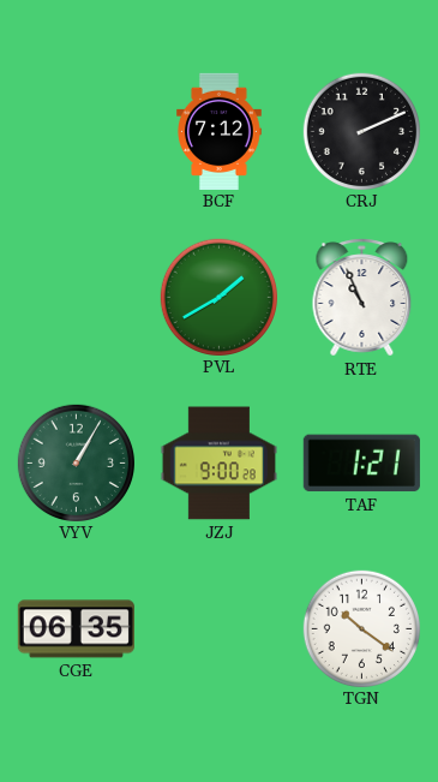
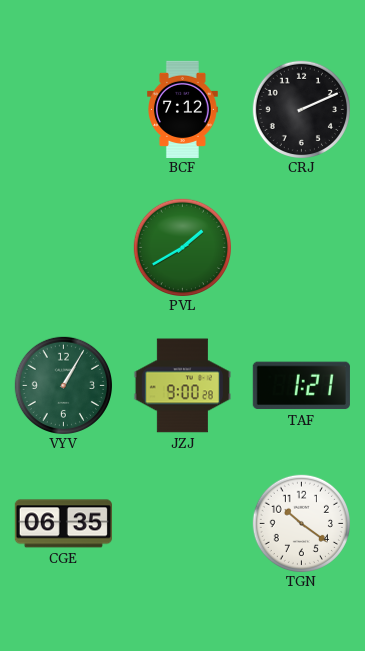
RTE: 10:56 -> none
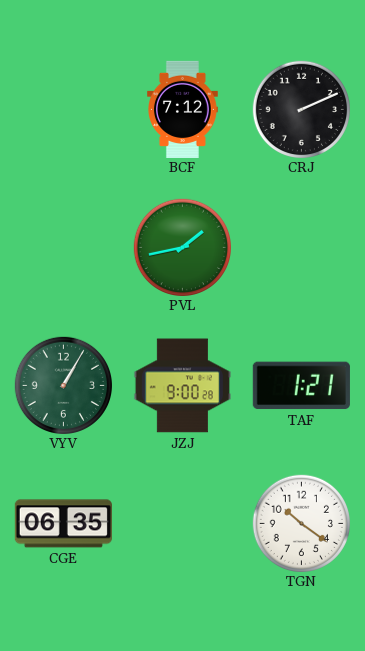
PVL: 1:40 -> 1:43
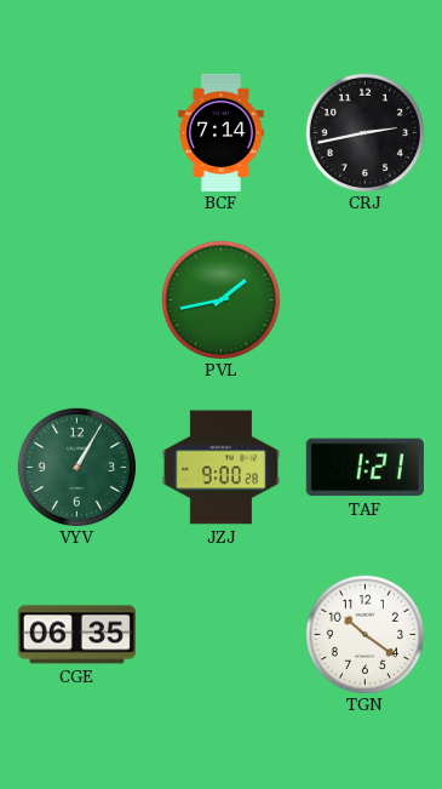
BCF: 7:12 -> 7:14
CRJ: 2:11 -> 2:43
